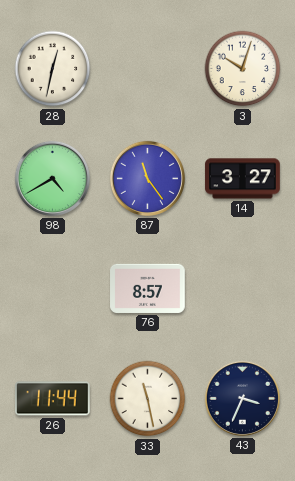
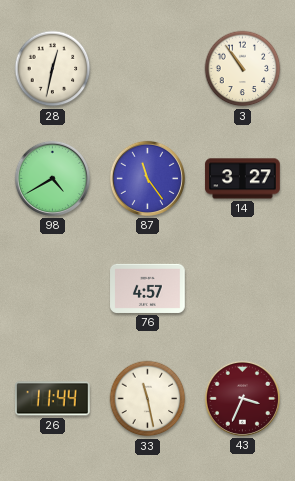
3: 10:03 -> 10:54
76: 8:57 -> 4:57
43 dial: navy -> burgundy
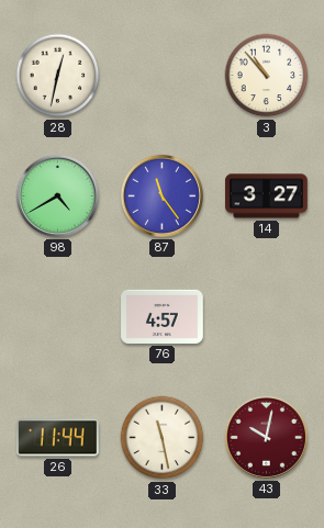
3: 10:54 -> 10:53
43: 3:34 -> 10:02
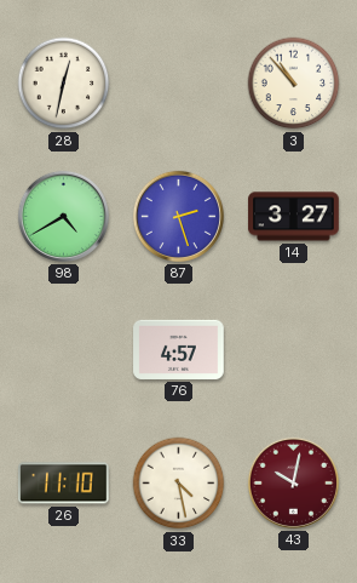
87: 11:24 -> 2:27
26: 11:44 -> 11:10
33: 11:28 -> 4:28
